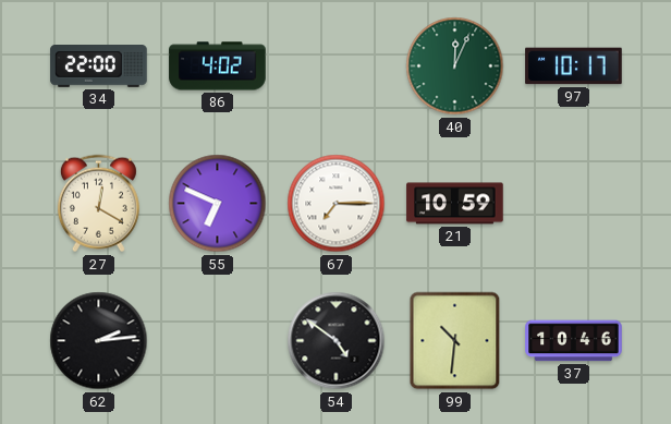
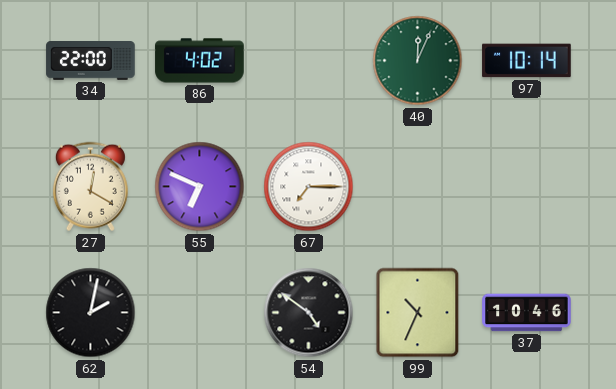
97: 10:17 -> 10:14
21: 10:59 -> none
62: 2:14 -> 2:02
99: 10:31 -> 10:34
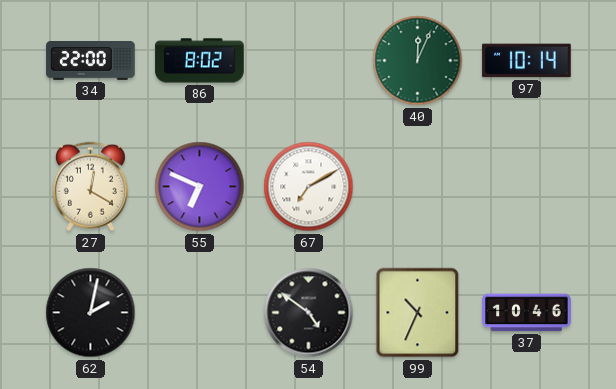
86: 4:02 -> 8:02
67: 7:15 -> 7:10
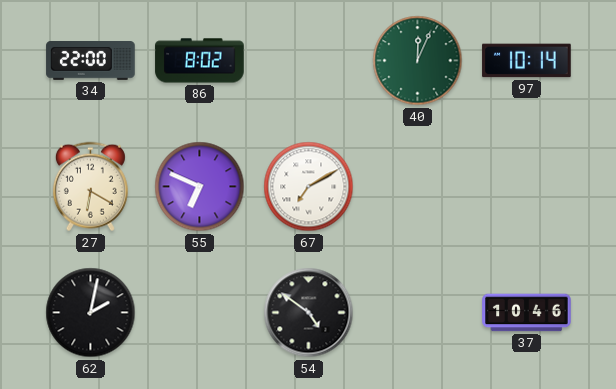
27: 12:20 -> 6:20
99: 10:34 -> none
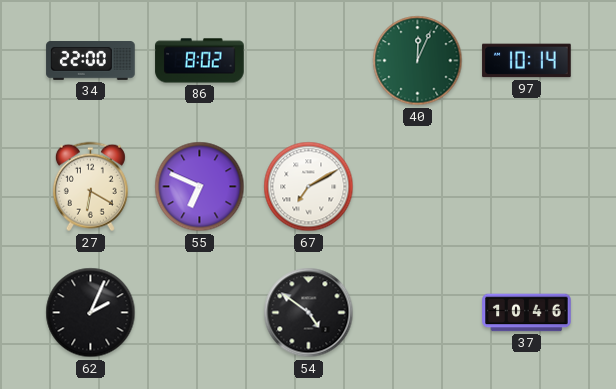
62: 2:02 -> 2:04
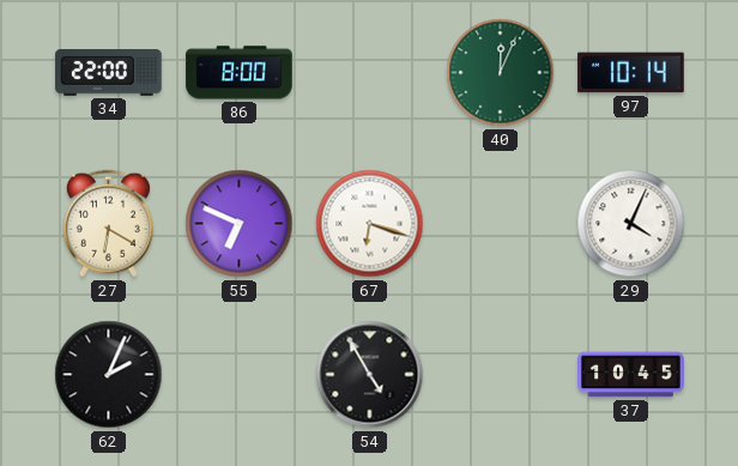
86: 8:02 -> 8:00
67: 7:10 -> 6:18
29: none -> 4:04
54: 4:51 -> 4:55
37: 10:46 -> 10:45
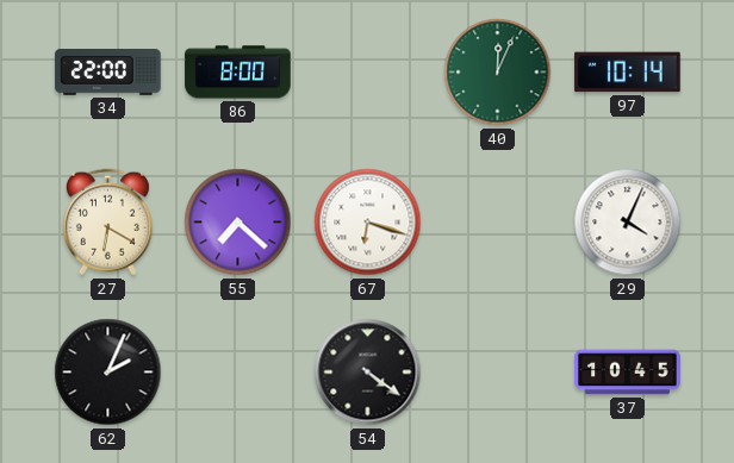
55: 6:49 -> 7:22
54: 4:55 -> 4:21
